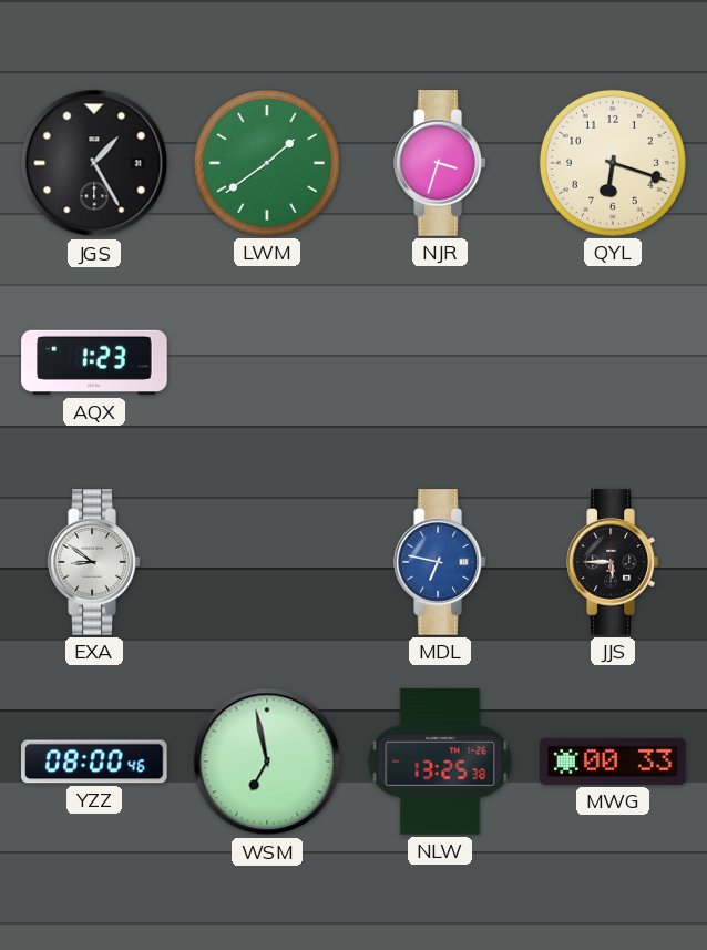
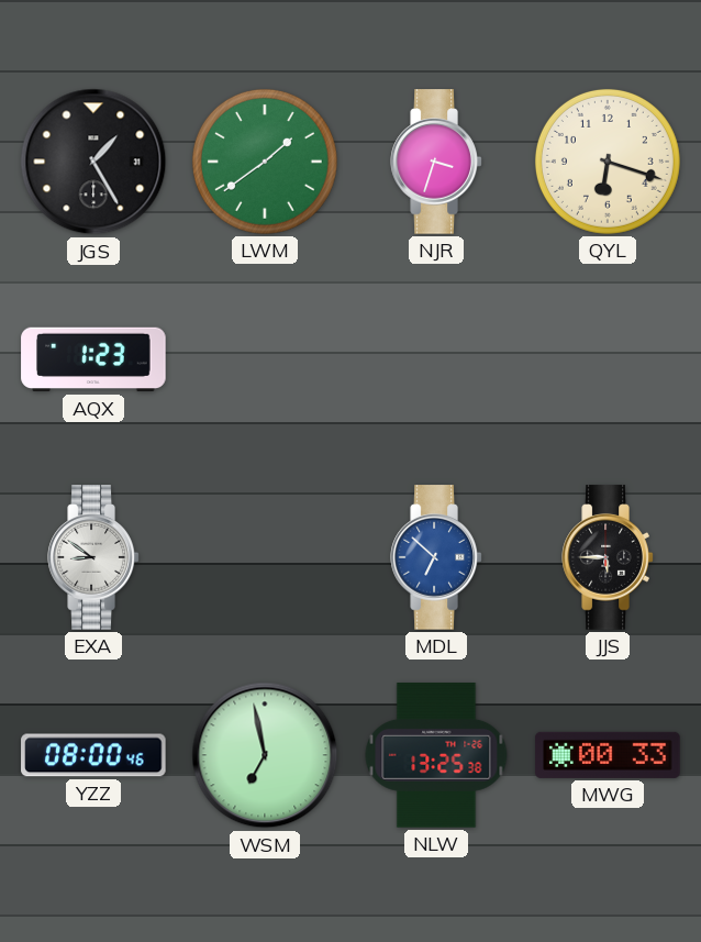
MDL: 6:47 -> 6:52
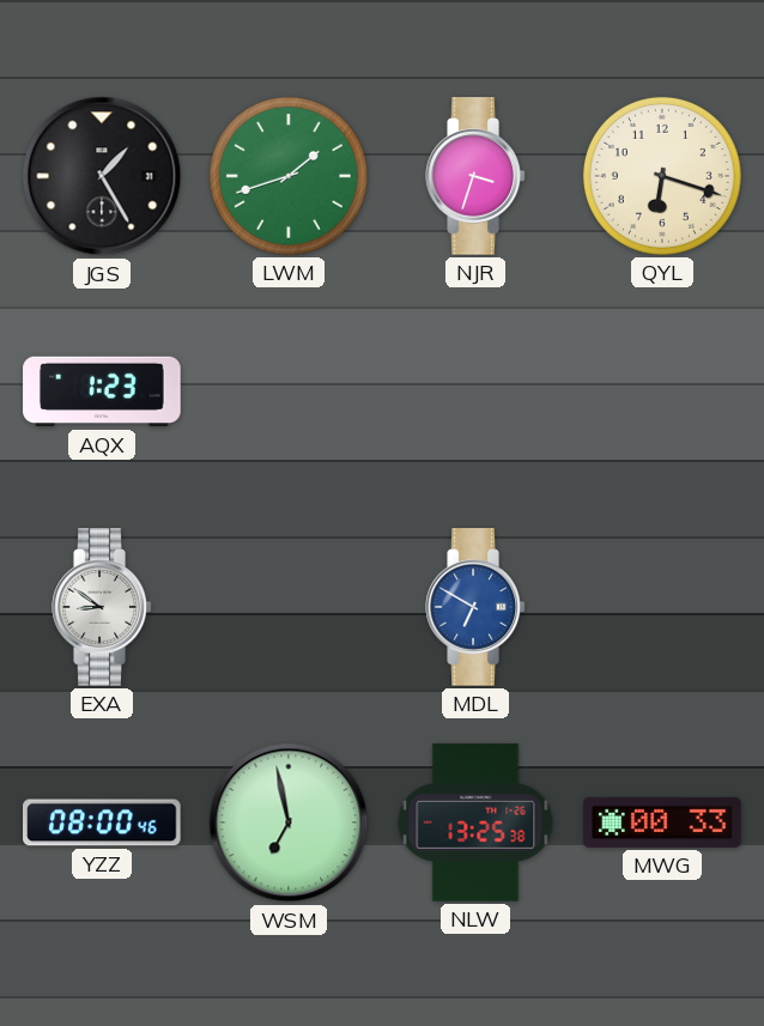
LWM: 1:39 -> 1:42
MDL: 6:52 -> 6:50
JJS: 5:45 -> none
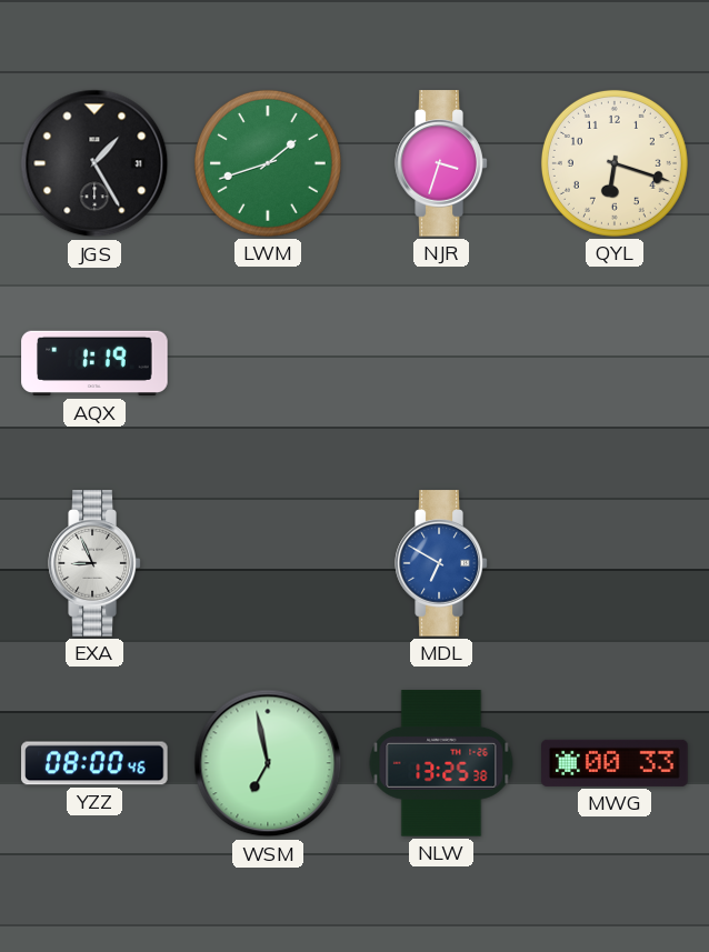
AQX: 1:23 -> 1:19
EXA: 8:51 -> 8:56
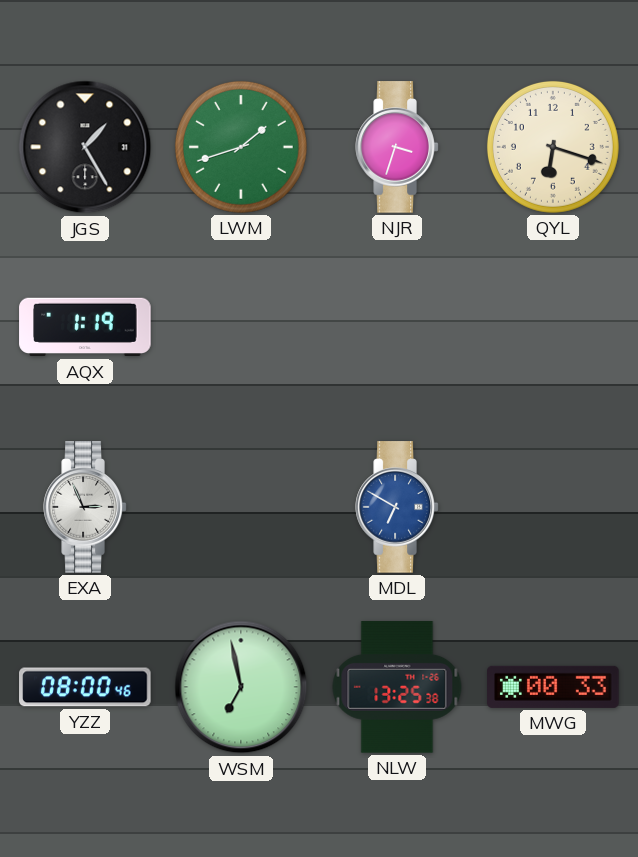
EXA: 8:56 -> 2:56
